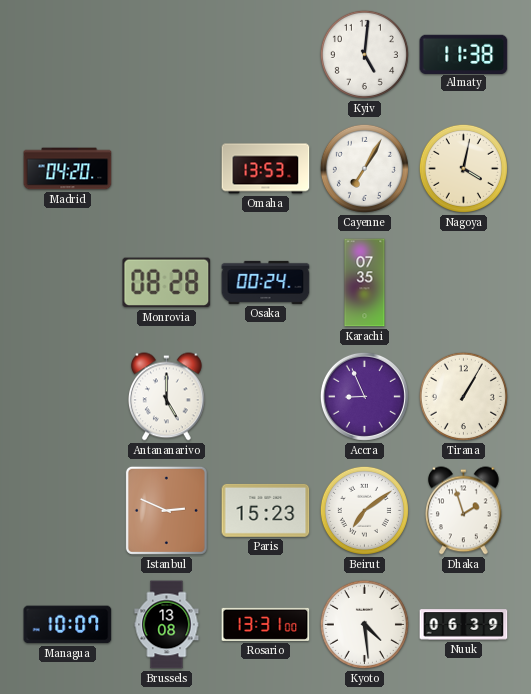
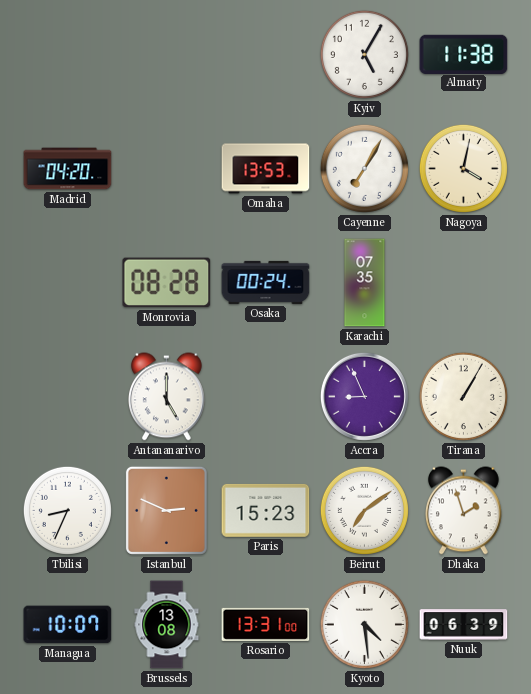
Kyiv: 5:01 -> 5:05
Tbilisi: none -> 8:34
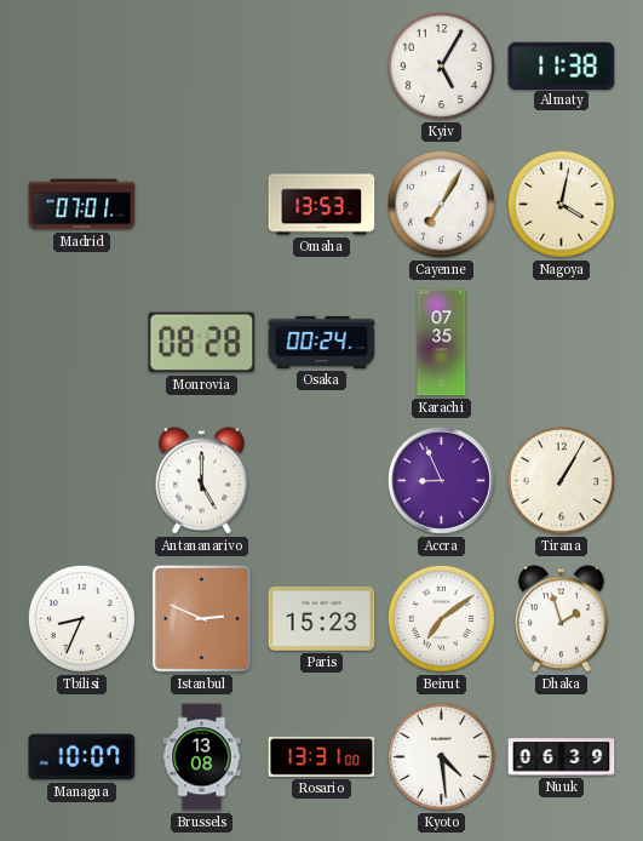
Madrid: 04:20 -> 07:01
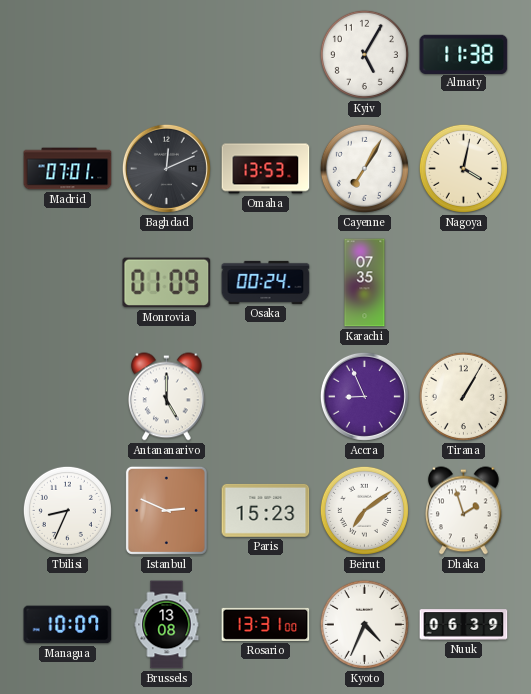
Baghdad: none -> 12:11
Monrovia: 08:28 -> 01:09
Kyoto: 4:29 -> 4:34
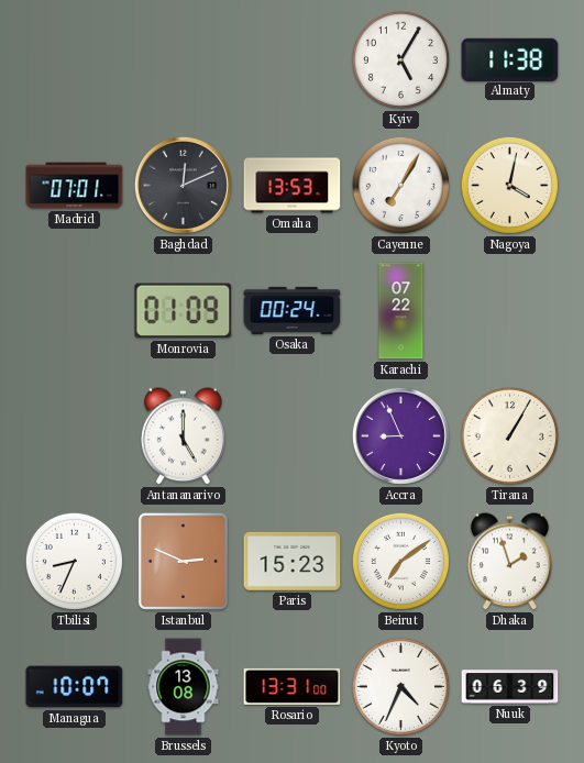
Karachi: 07:35 -> 07:22
